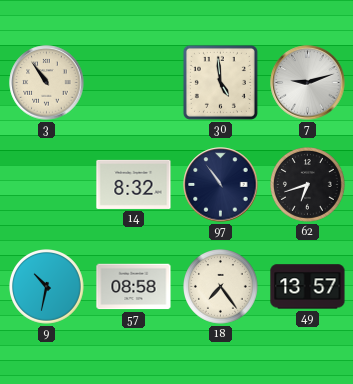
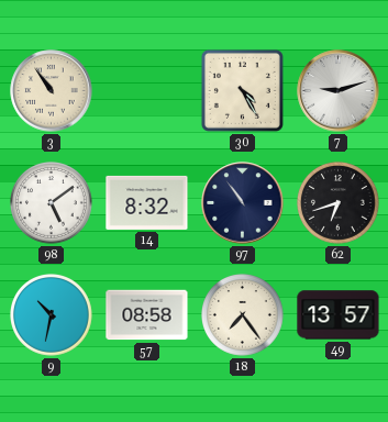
30: 4:59 -> 4:25
98: none -> 5:09
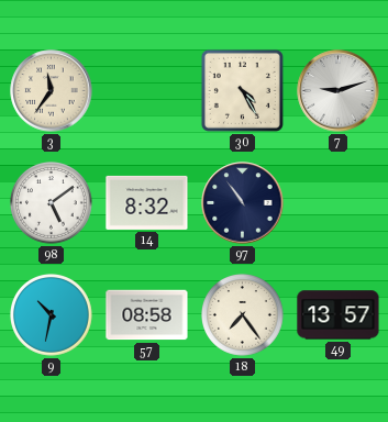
3: 10:54 -> 11:36
62: 6:42 -> none
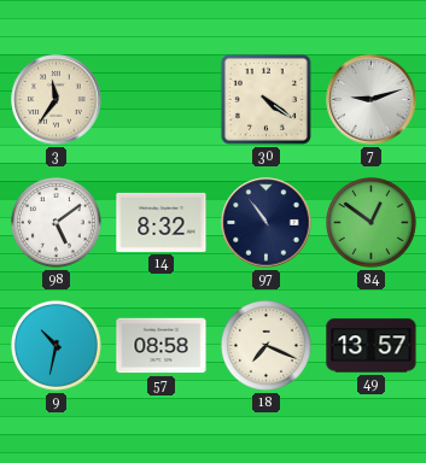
30: 4:25 -> 4:21
84: none -> 12:51
18: 7:24 -> 7:19
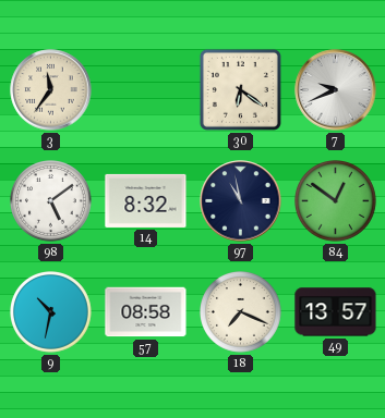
30: 4:21 -> 6:21
7: 9:12 -> 9:41
97: 10:54 -> 10:58
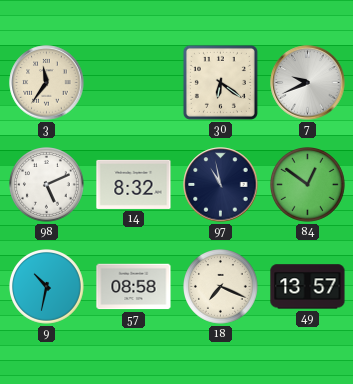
98: 5:09 -> 5:11
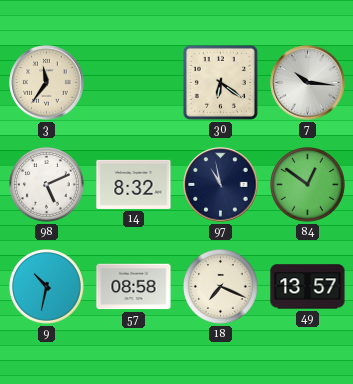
7: 9:41 -> 10:16
